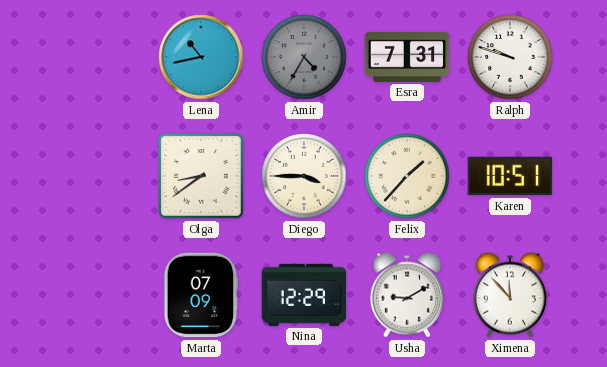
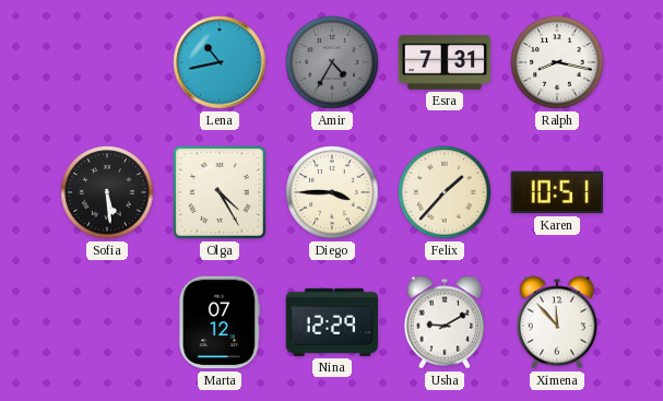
Ralph: 9:48 -> 8:17
Sofia: none -> 5:29
Olga: 8:39 -> 4:25
Marta: 07:09 -> 07:12
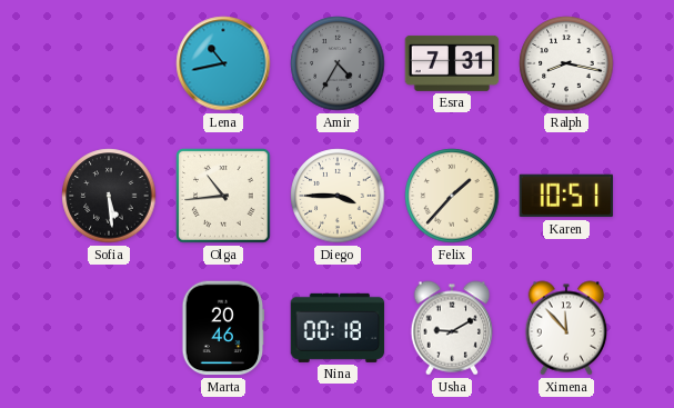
Olga: 4:25 -> 10:44
Marta: 07:12 -> 20:46
Nina: 12:29 -> 00:18
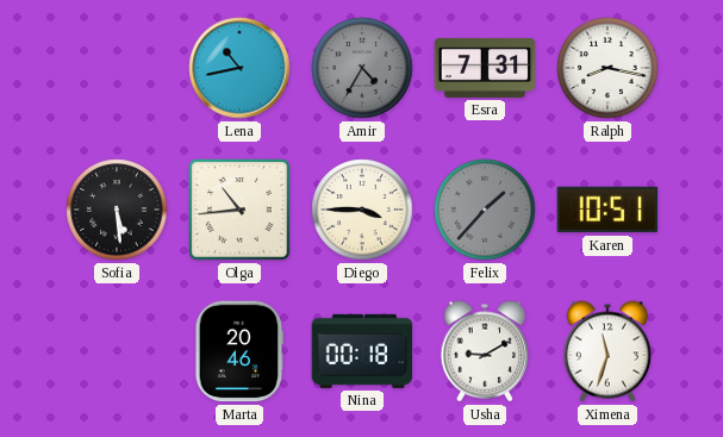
Felix dial: cream -> grey
Ximena: 11:53 -> 11:33
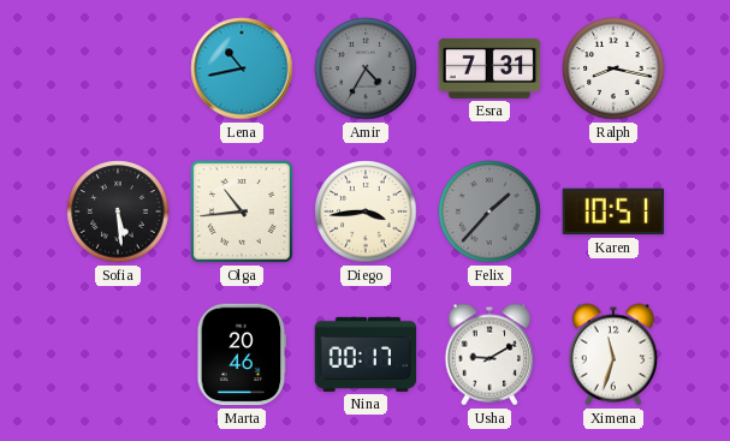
Diego: 3:45 -> 3:44
Nina: 00:18 -> 00:17
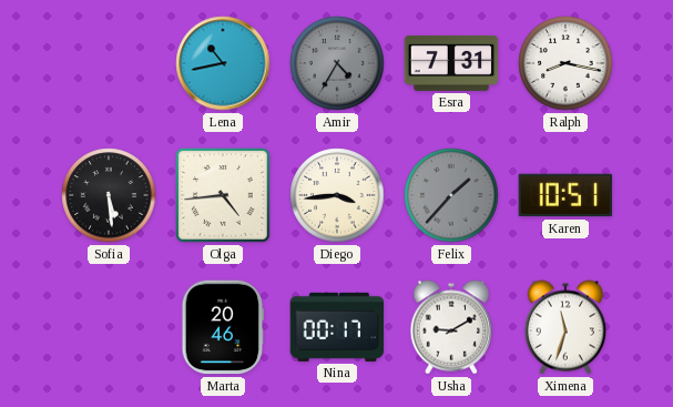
Olga: 10:44 -> 4:44
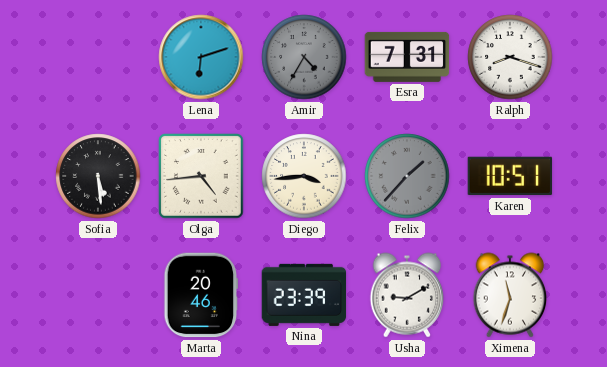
Lena: 10:43 -> 6:12
Ralph: 8:17 -> 8:18
Nina: 00:17 -> 23:39
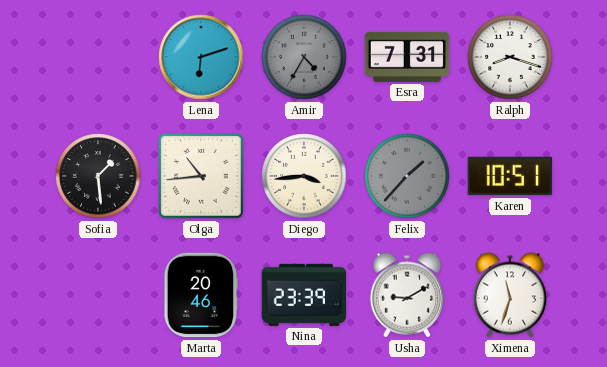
Sofia: 5:29 -> 1:29
Olga: 4:44 -> 10:44
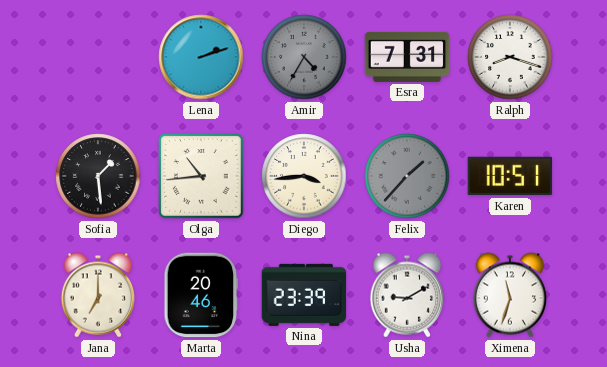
Lena: 6:12 -> 2:12
Jana: none -> 7:00
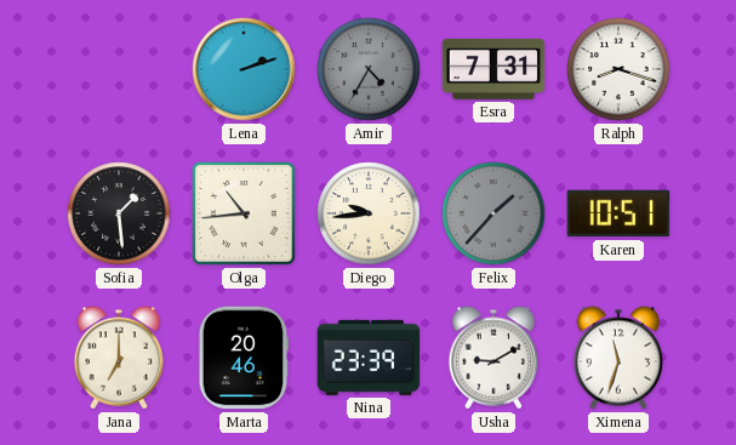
Diego: 3:44 -> 9:44
